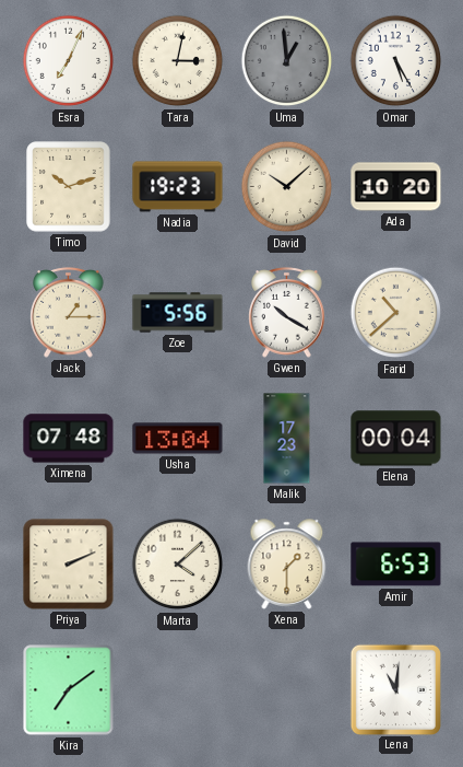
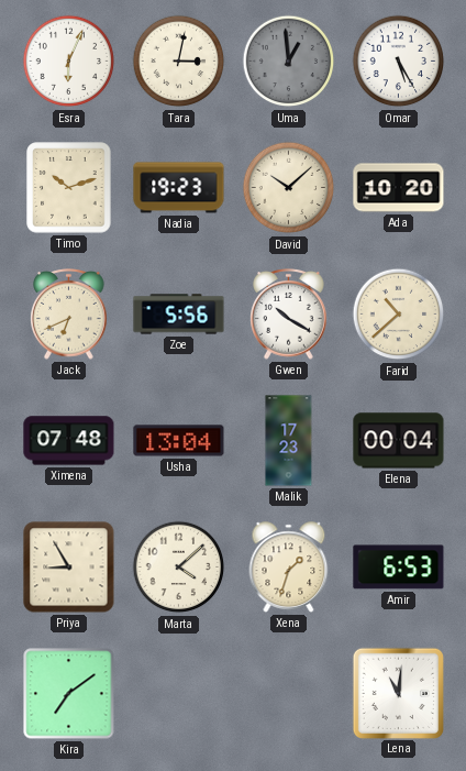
Esra: 7:04 -> 6:04
Jack: 1:15 -> 6:41
Priya: 2:11 -> 8:55
Xena: 1:30 -> 1:33
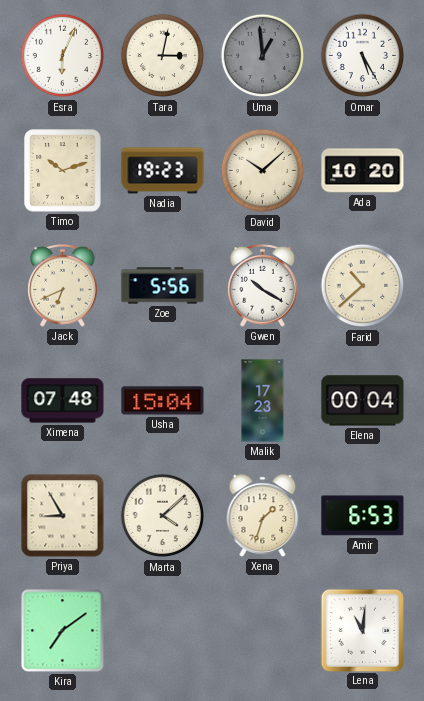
Usha: 13:04 -> 15:04
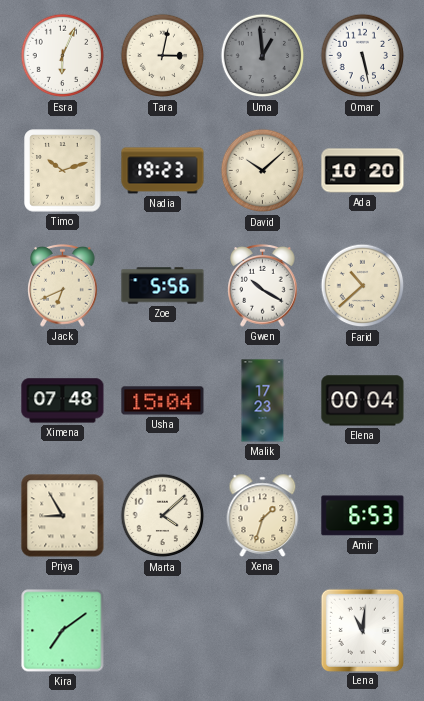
Omar: 5:25 -> 5:28
